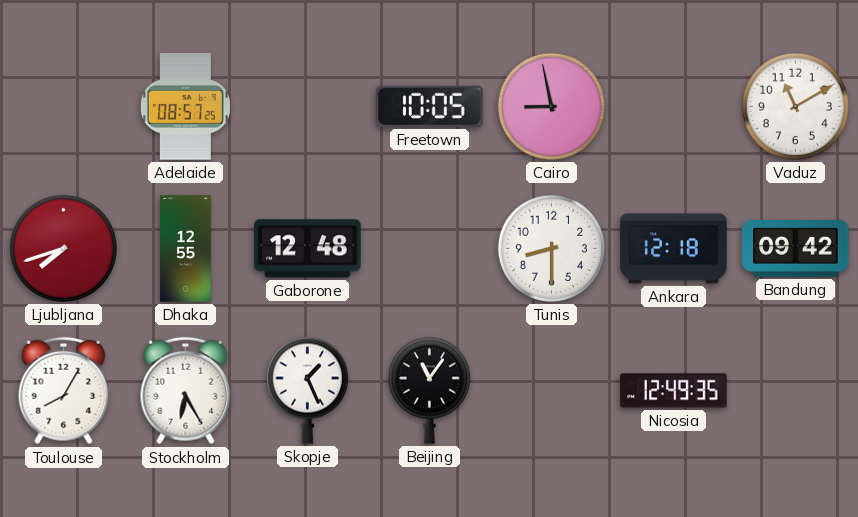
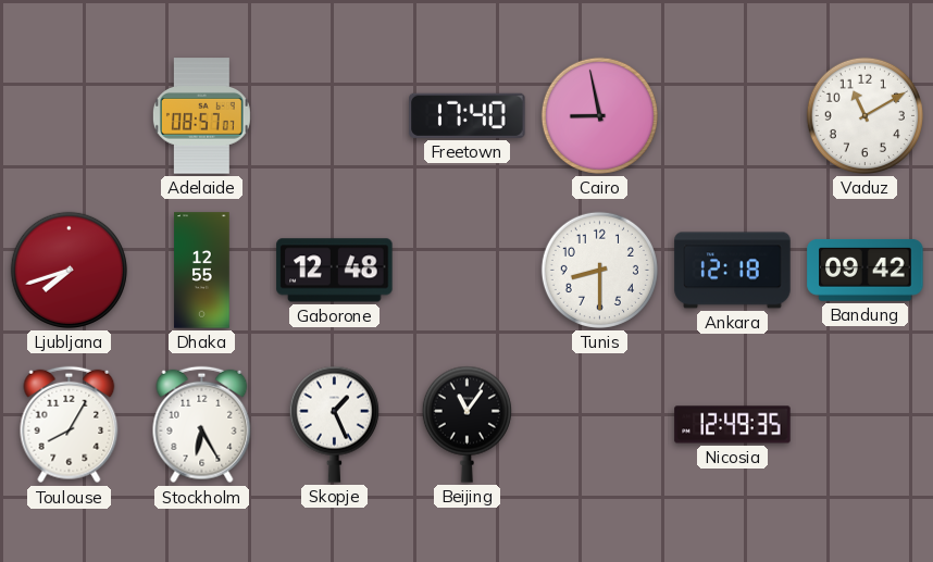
Adelaide: 08:57:25 -> 08:57:07
Freetown: 10:05 -> 17:40
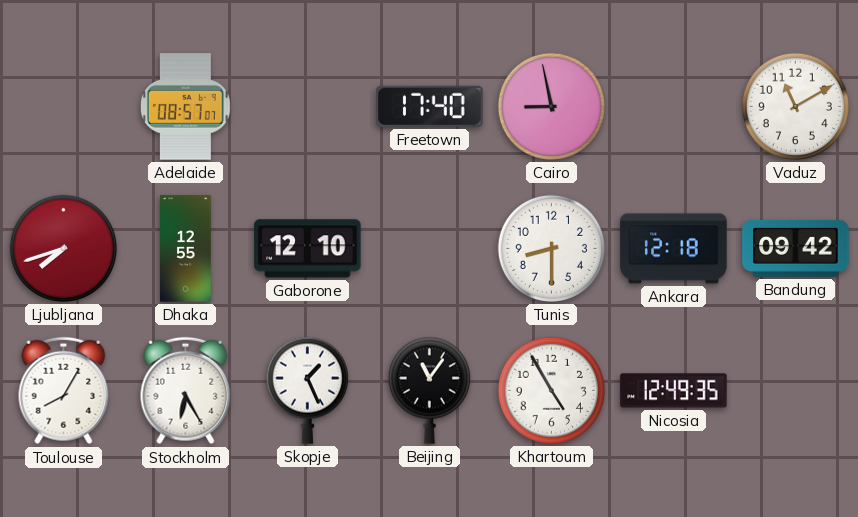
Gaborone: 12:48 -> 12:10
Khartoum: none -> 4:55
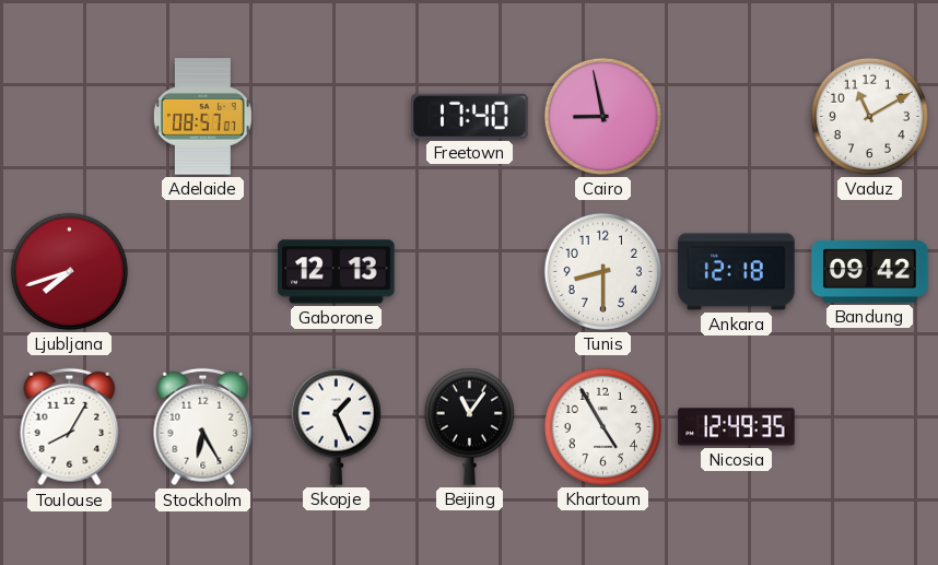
Dhaka: 12:55 -> none
Gaborone: 12:10 -> 12:13
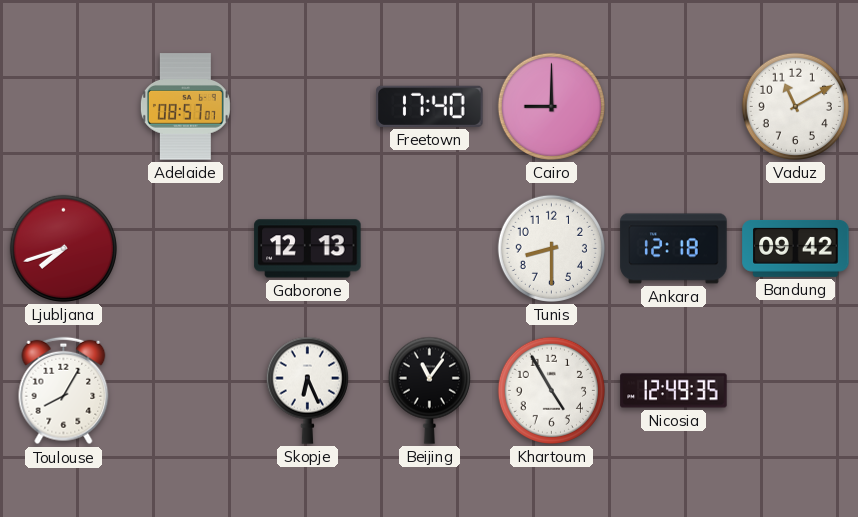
Cairo: 8:58 -> 9:00
Stockholm: 6:25 -> none
Skopje: 1:26 -> 6:26
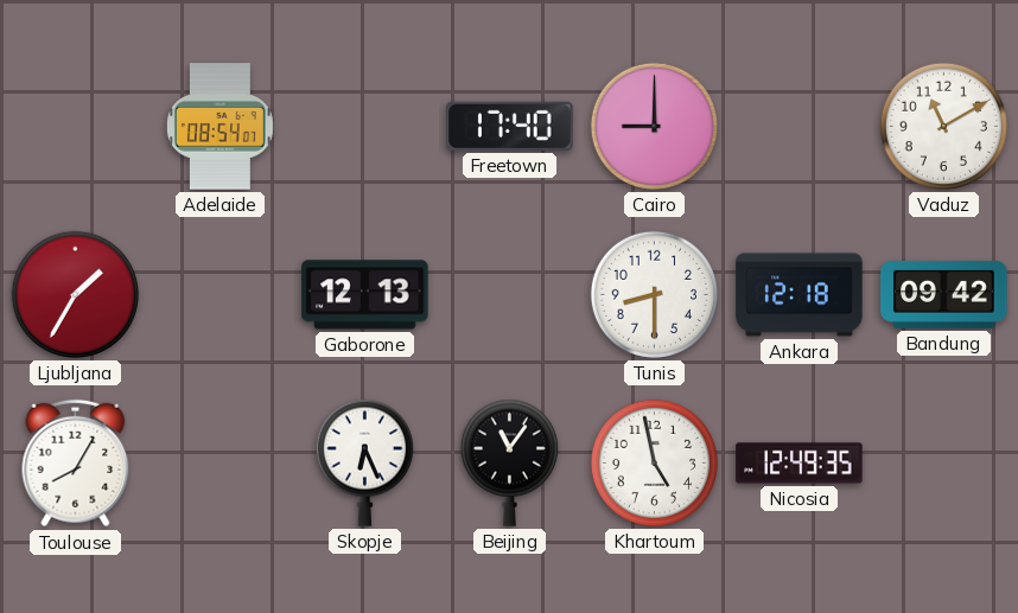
Adelaide: 08:57 -> 08:54
Ljubljana: 7:42 -> 1:35
Khartoum: 4:55 -> 4:58
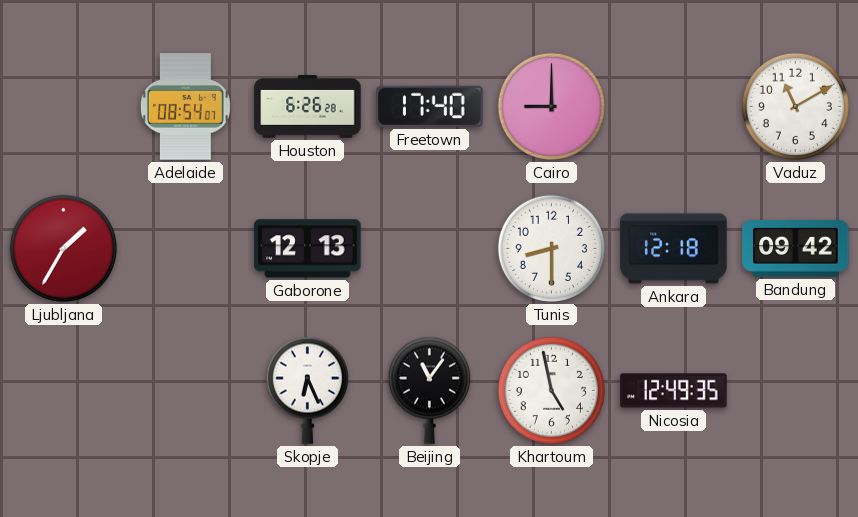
Houston: none -> 6:26
Toulouse: 8:05 -> none
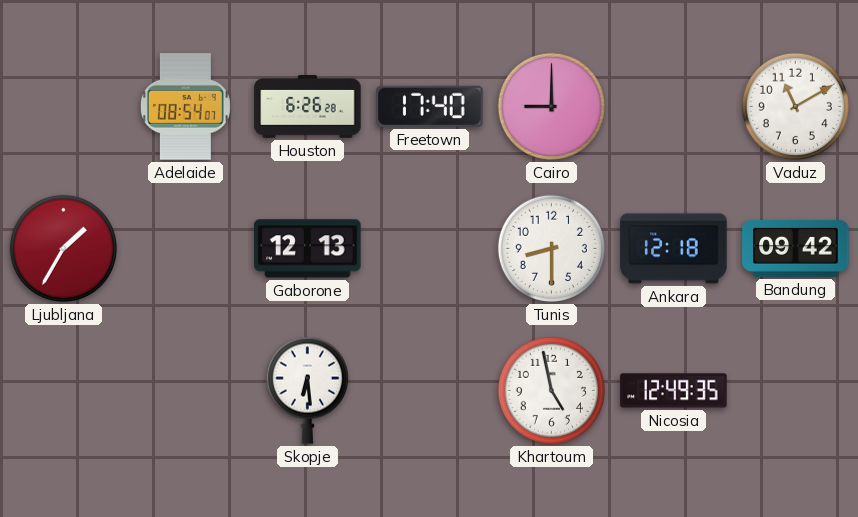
Skopje: 6:26 -> 6:29
Beijing: 11:06 -> none
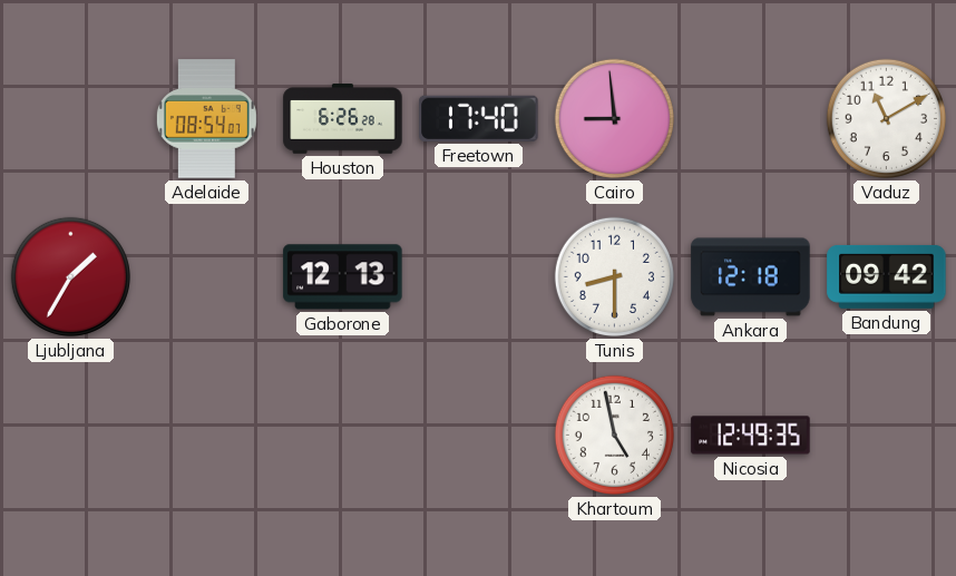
Cairo: 9:00 -> 8:59
Skopje: 6:29 -> none
